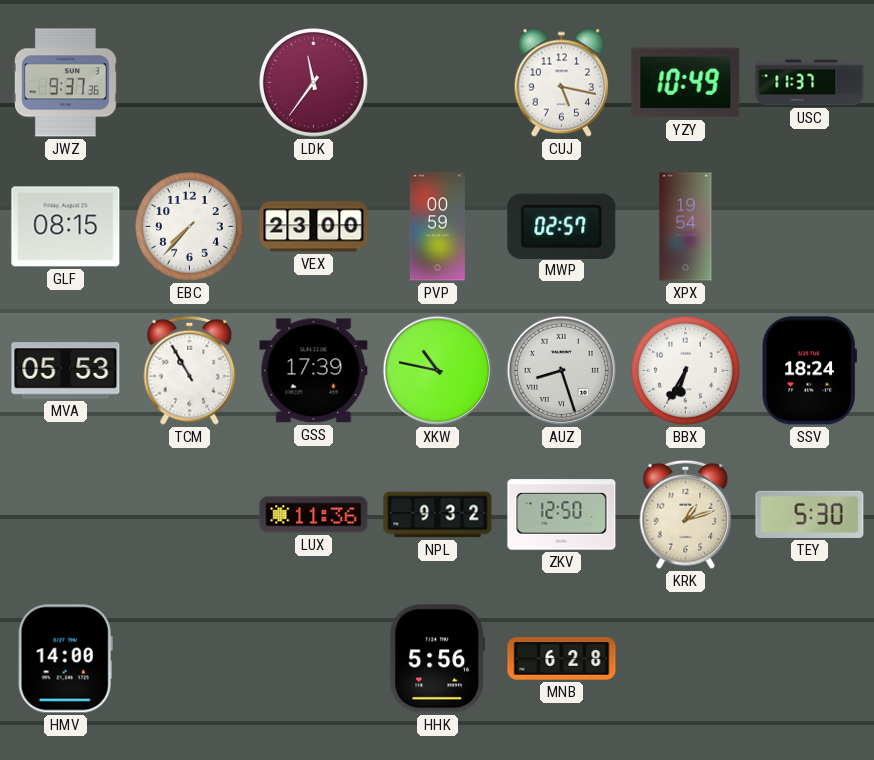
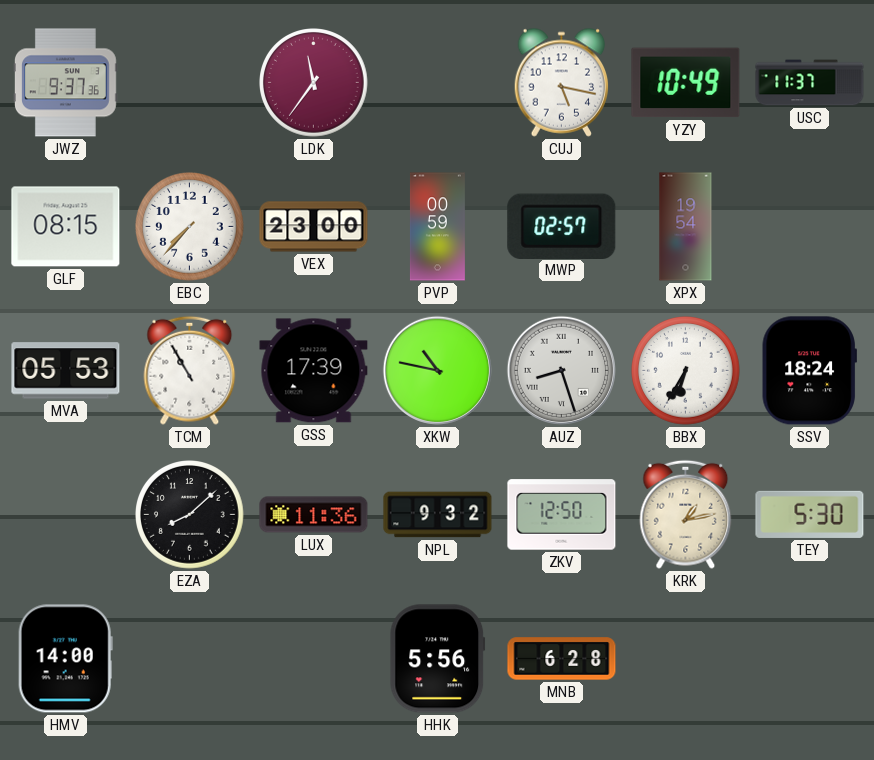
EZA: none -> 8:08
KRK: 1:12 -> 1:13
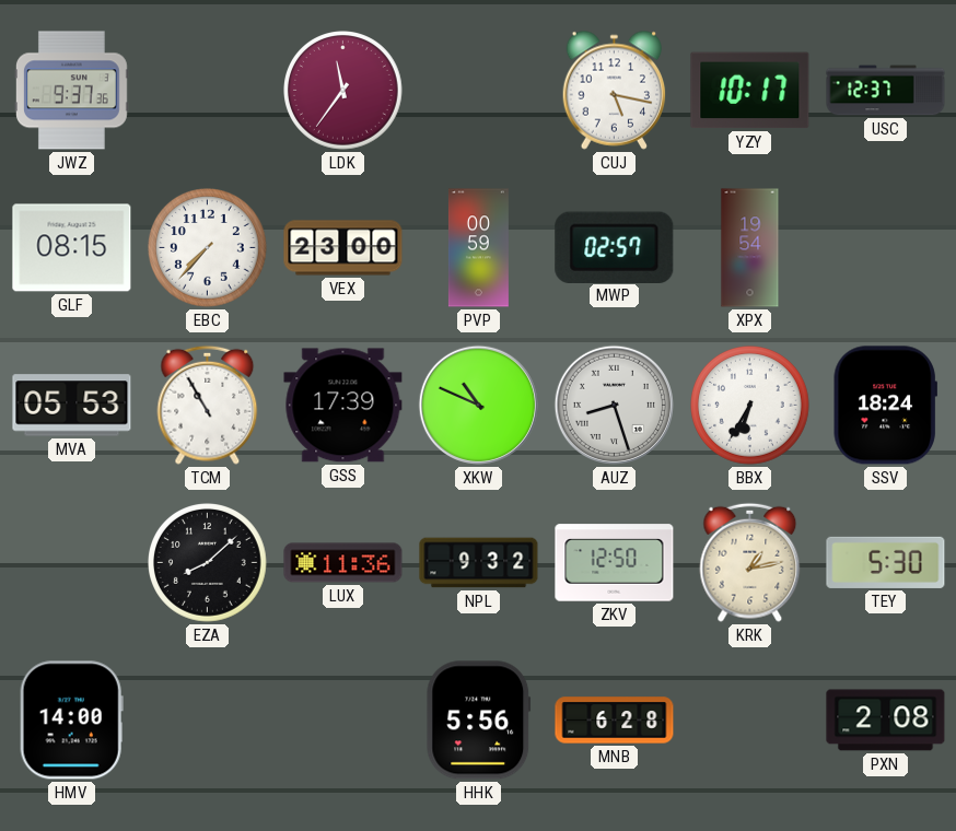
YZY: 10:49 -> 10:17
USC: 11:37 -> 12:37
XKW: 10:47 -> 10:49
PXN: none -> 2:08
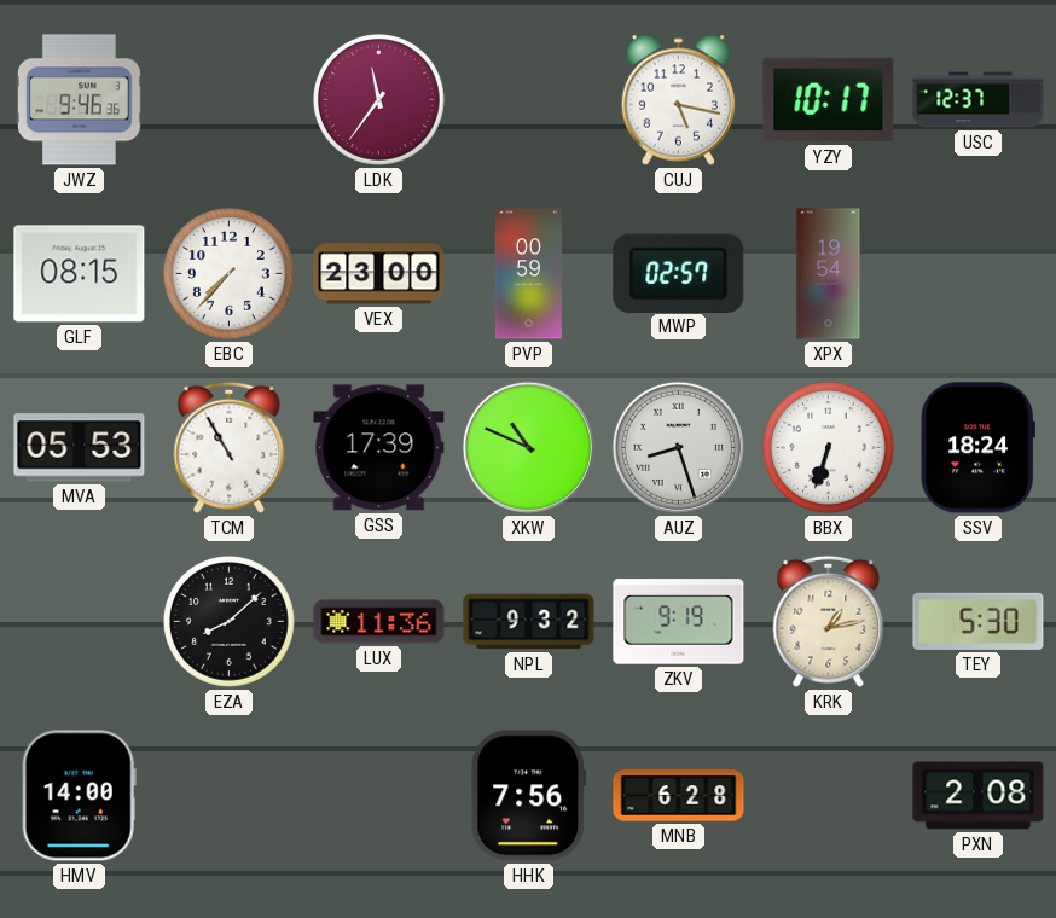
JWZ: 9:37 -> 9:46
BBX: 6:35 -> 6:33
ZKV: 12:50 -> 9:19
HHK: 5:56 -> 7:56
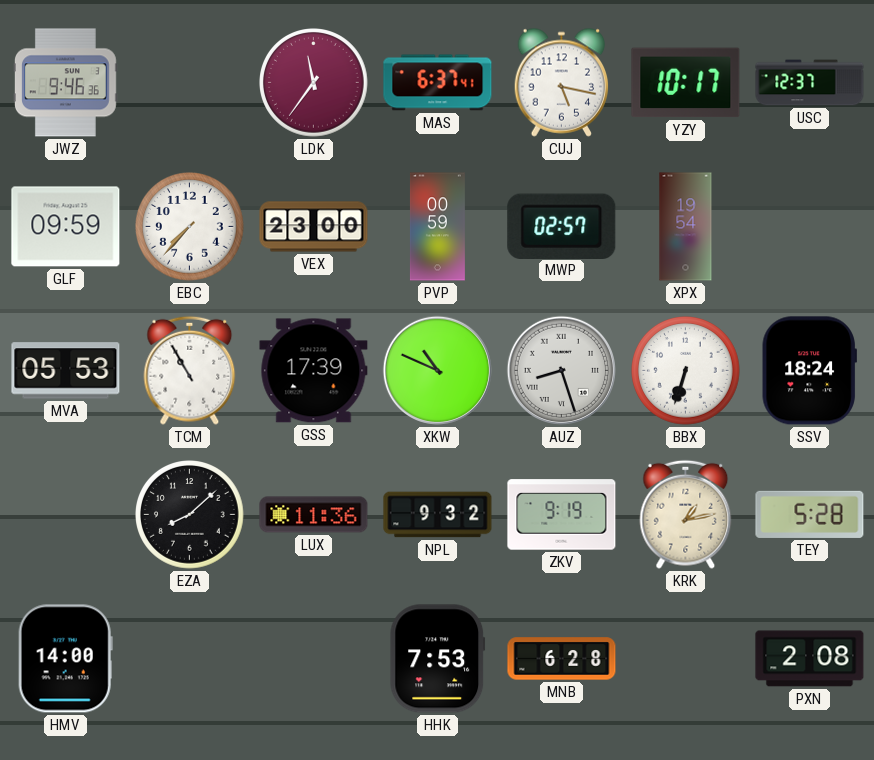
MAS: none -> 6:37
GLF: 08:15 -> 09:59
TEY: 5:30 -> 5:28
HHK: 7:56 -> 7:53
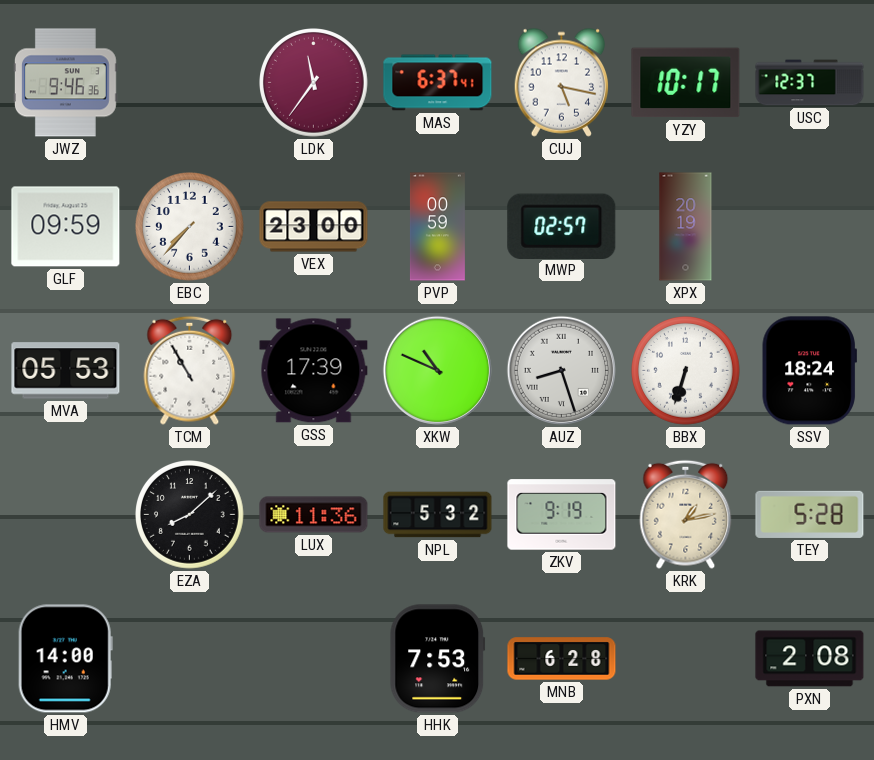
XPX: 19:54 -> 20:19
NPL: 9:32 -> 5:32
